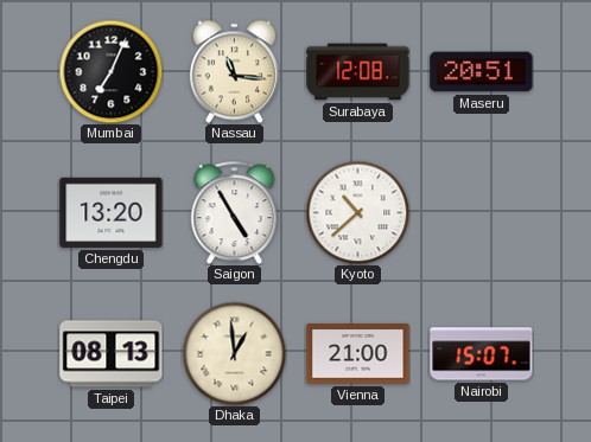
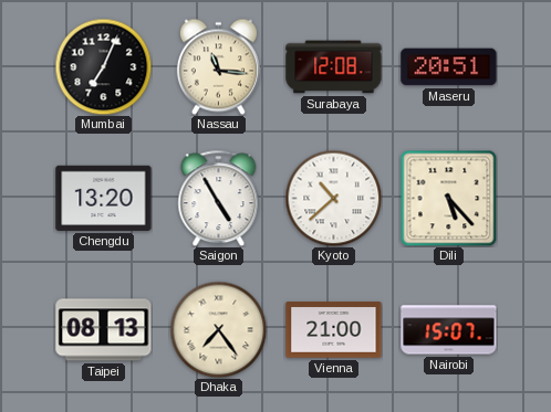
Dili: none -> 5:23
Dhaka: 12:59 -> 7:24
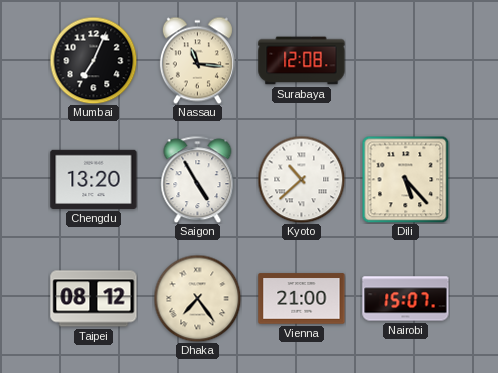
Maseru: 20:51 -> none
Taipei: 08:13 -> 08:12
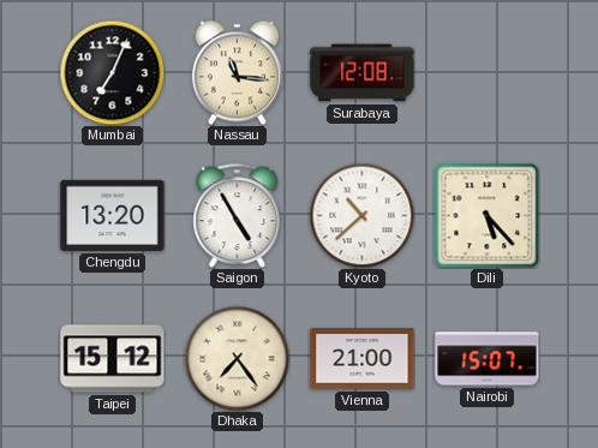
Taipei: 08:12 -> 15:12
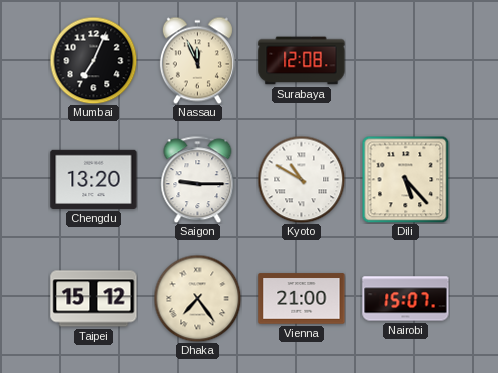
Nassau: 11:16 -> 11:56
Saigon: 4:55 -> 9:15
Kyoto: 10:38 -> 10:50
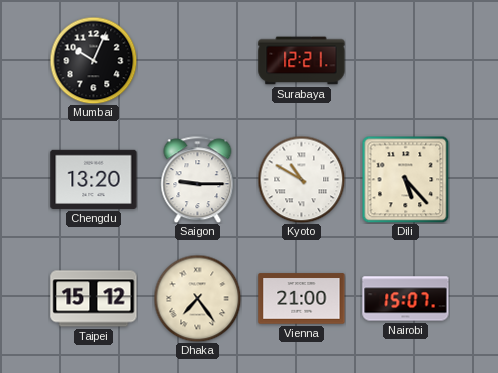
Mumbai: 7:04 -> 10:04
Nassau: 11:56 -> none
Surabaya: 12:08 -> 12:21
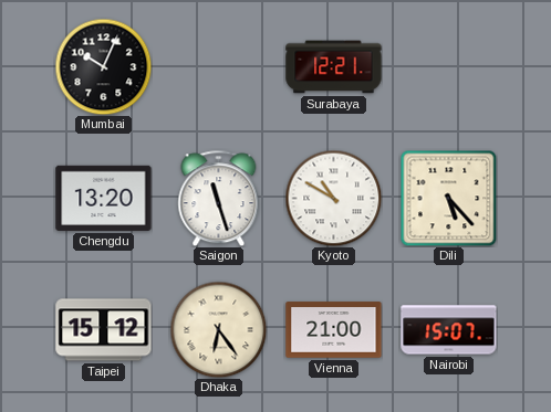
Saigon: 9:15 -> 11:27
Dhaka: 7:24 -> 6:24
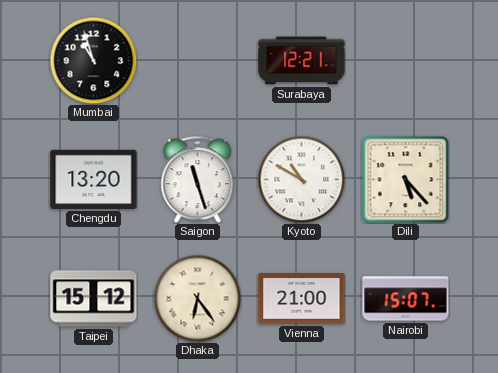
Mumbai: 10:04 -> 10:57
